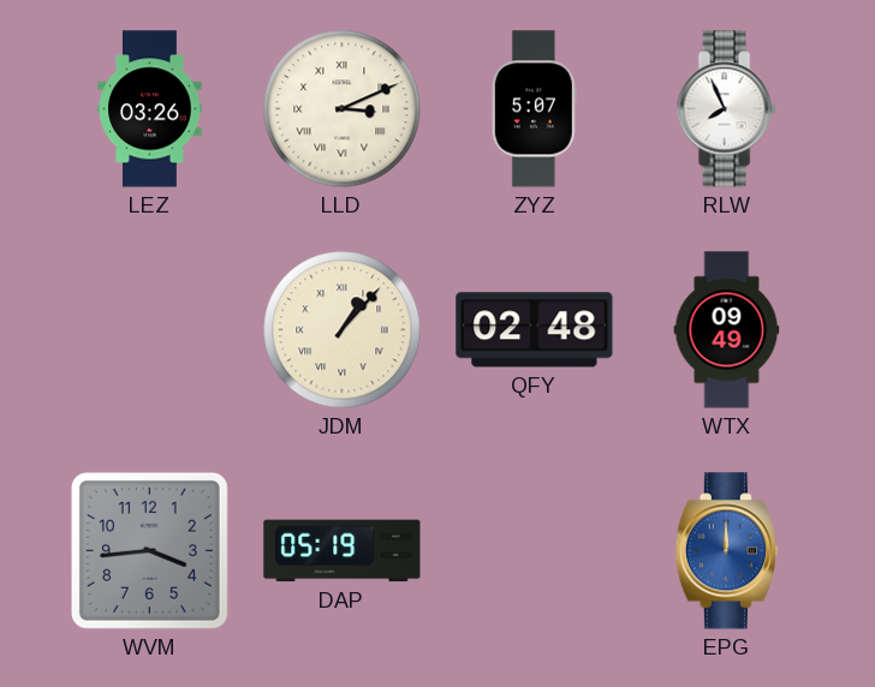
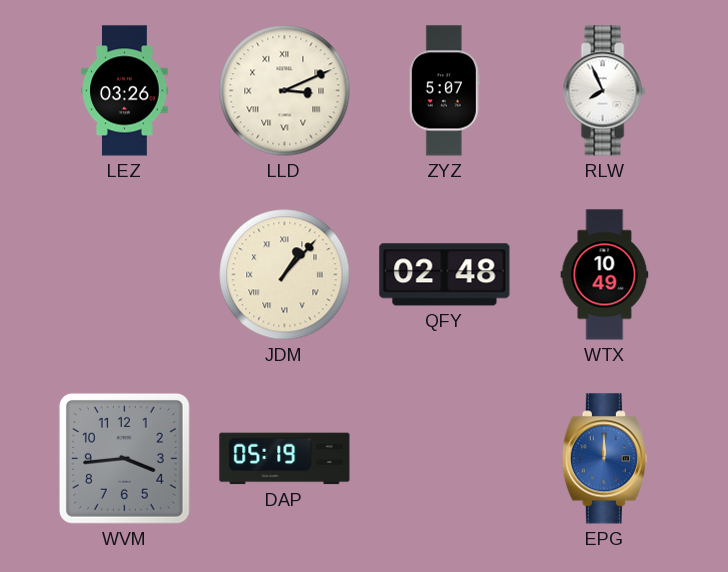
WTX: 09:49 -> 10:49
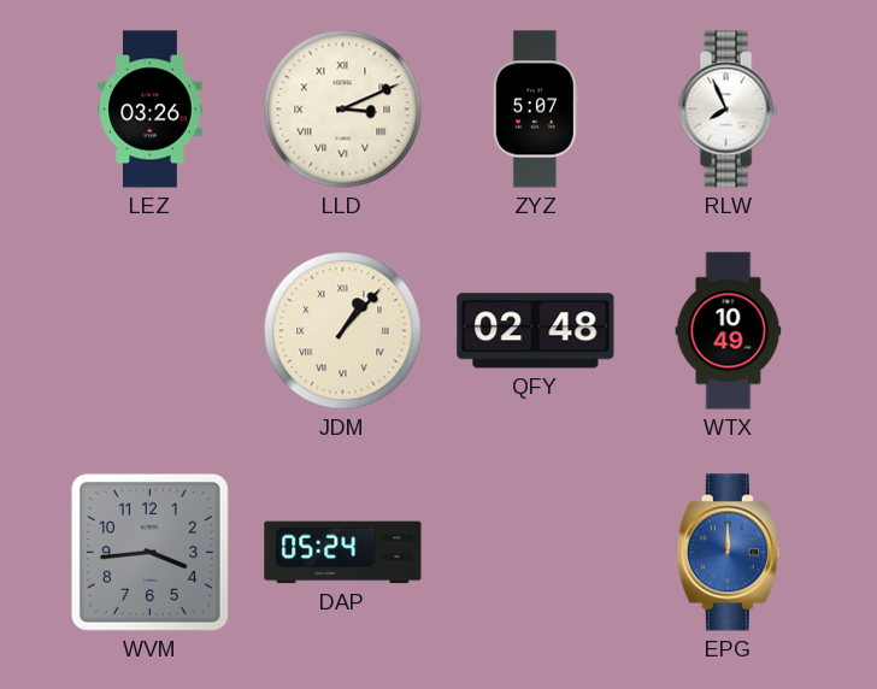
DAP: 05:19 -> 05:24
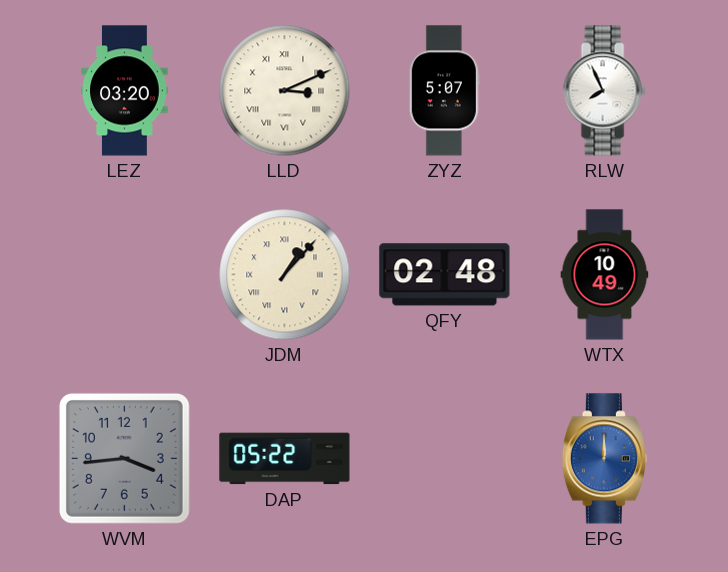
LEZ: 03:26 -> 03:20
DAP: 05:24 -> 05:22
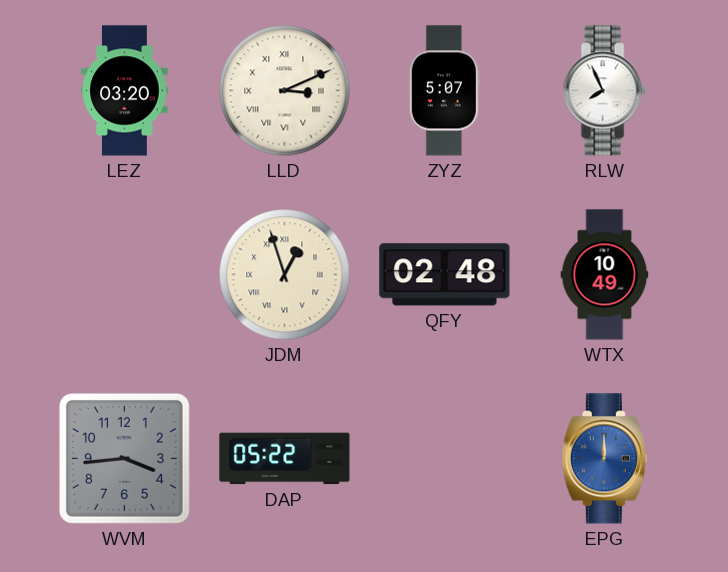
JDM: 1:07 -> 12:57
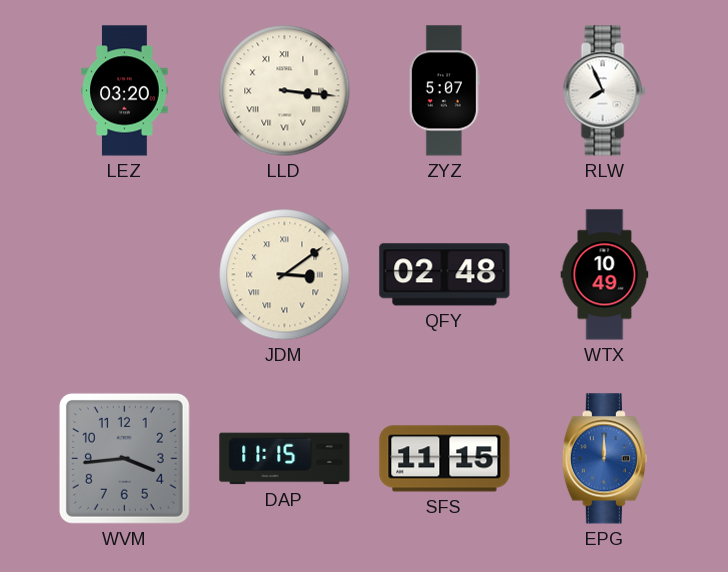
LLD: 3:11 -> 3:16
JDM: 12:57 -> 3:09
DAP: 05:22 -> 11:15
SFS: none -> 11:15
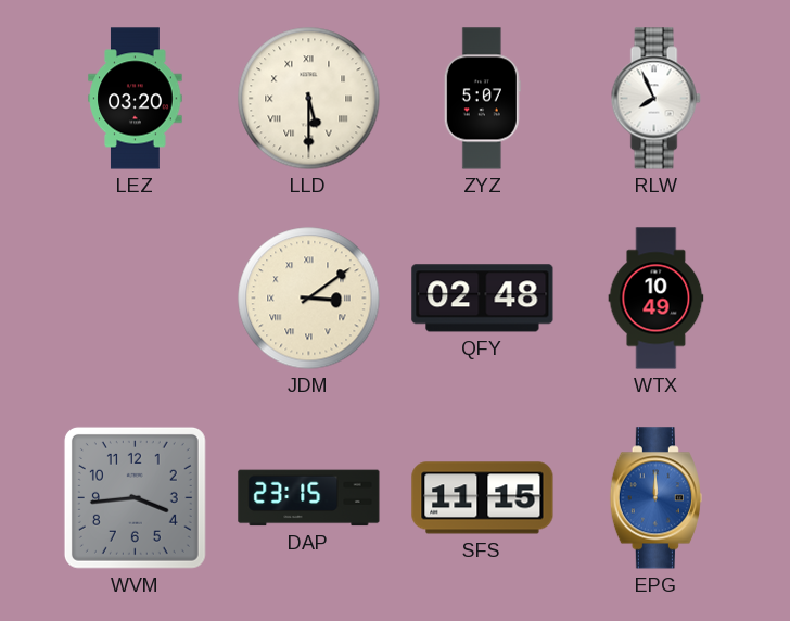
LLD: 3:16 -> 5:30
DAP: 11:15 -> 23:15
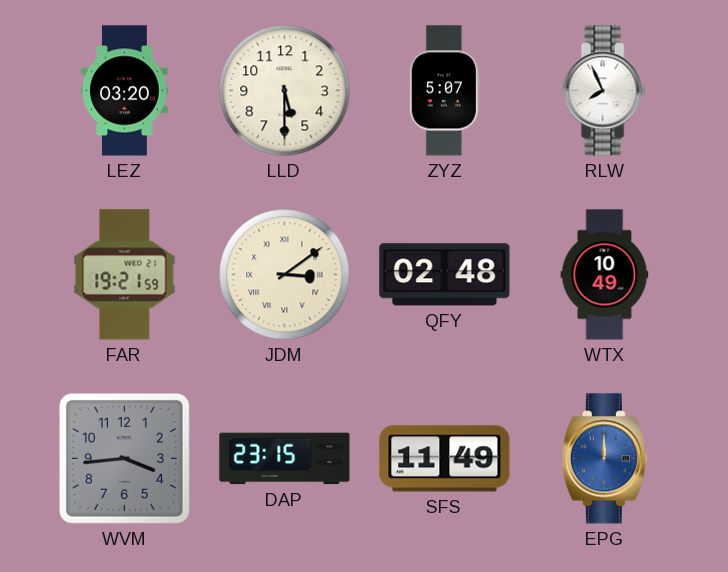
LLD numerals: Roman -> Arabic
FAR: none -> 19:21
SFS: 11:15 -> 11:49
